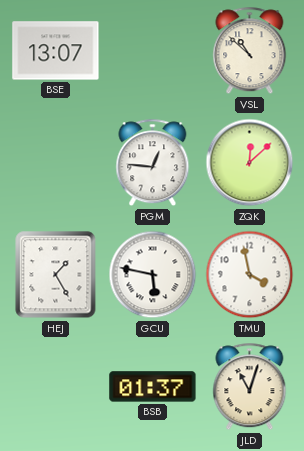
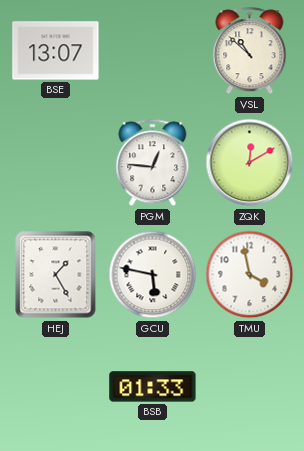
ZQK: 12:08 -> 12:10
BSB: 01:37 -> 01:33
JLD: 11:03 -> none
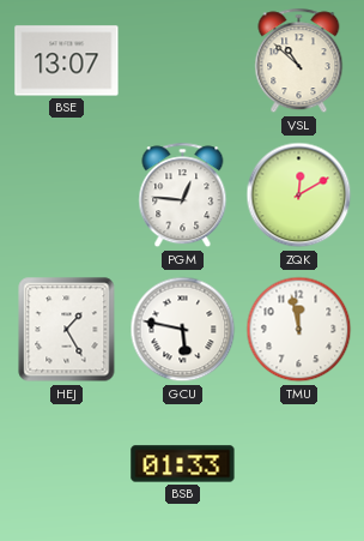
TMU: 3:58 -> 11:58
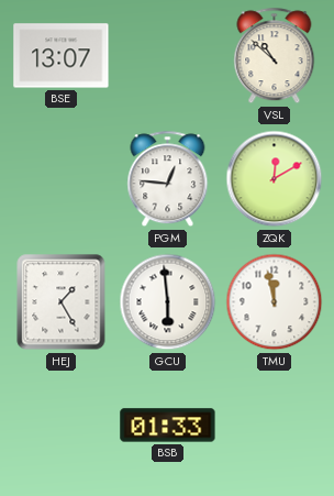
GCU: 5:47 -> 5:59
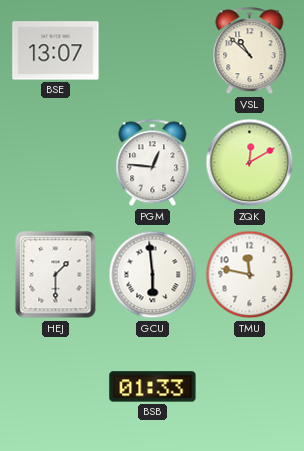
HEJ: 1:25 -> 1:30
TMU: 11:58 -> 11:47
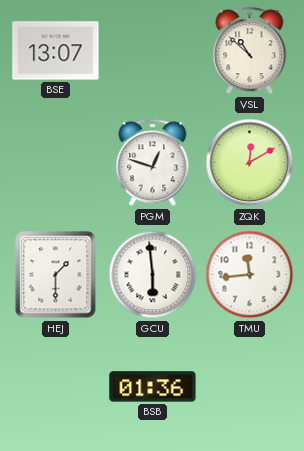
PGM: 12:46 -> 12:48
TMU: 11:47 -> 11:44
BSB: 01:33 -> 01:36
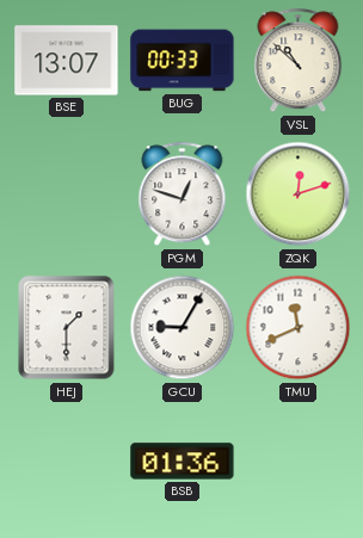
BUG: none -> 00:33
ZQK: 12:10 -> 12:12
GCU: 5:59 -> 9:05
TMU: 11:44 -> 11:41
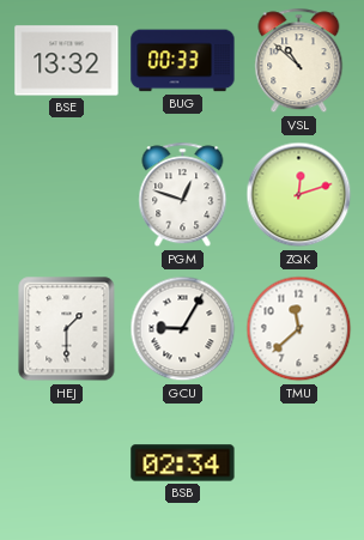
BSE: 13:07 -> 13:32
TMU: 11:41 -> 11:38
BSB: 01:36 -> 02:34
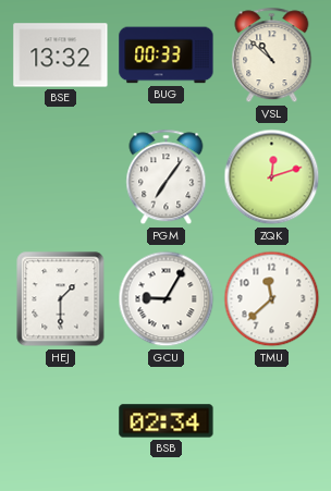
PGM: 12:48 -> 7:06
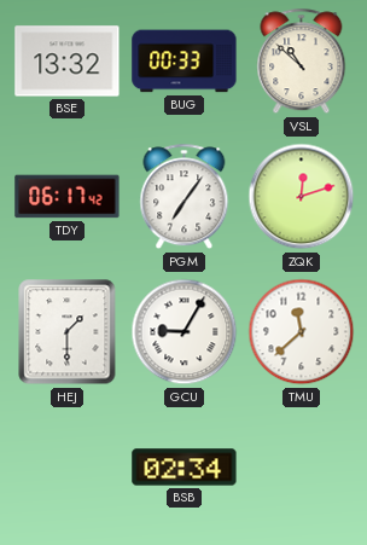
TDY: none -> 06:17
